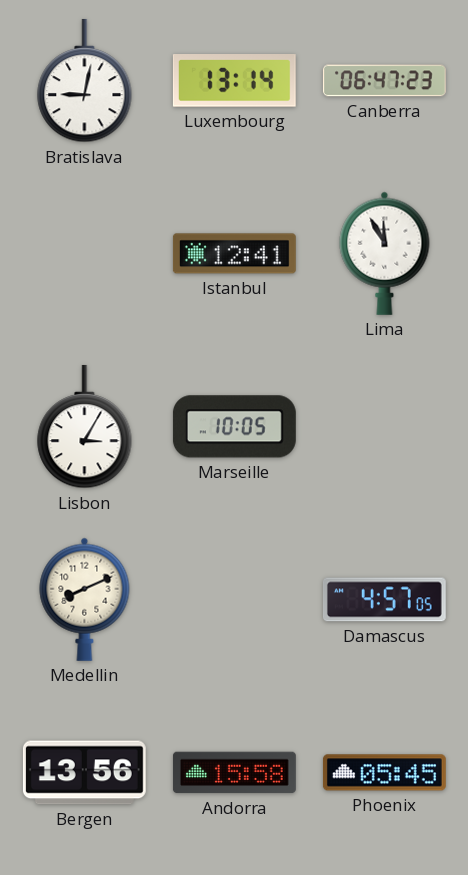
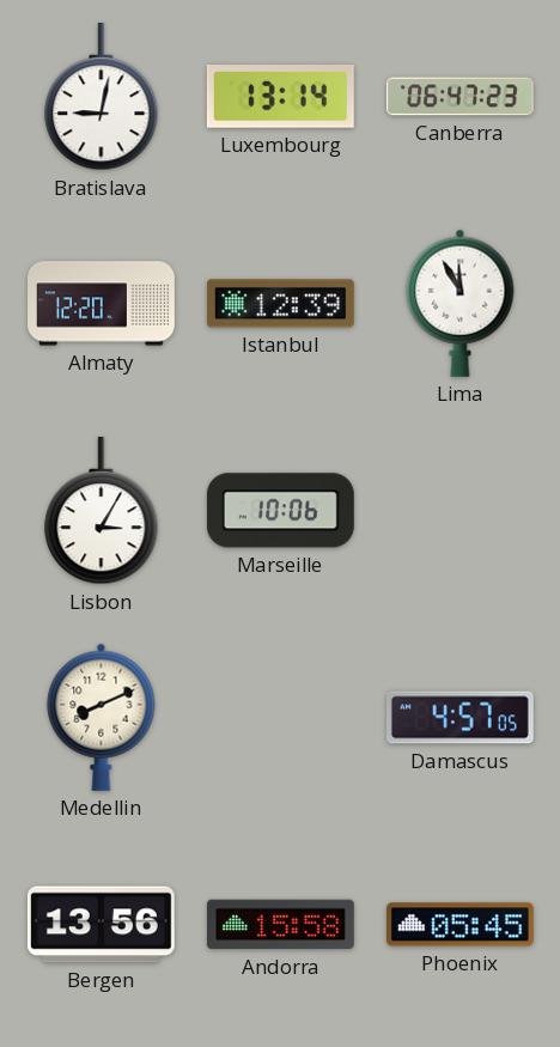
Almaty: none -> 12:20
Istanbul: 12:41 -> 12:39
Marseille: 10:05 -> 10:06
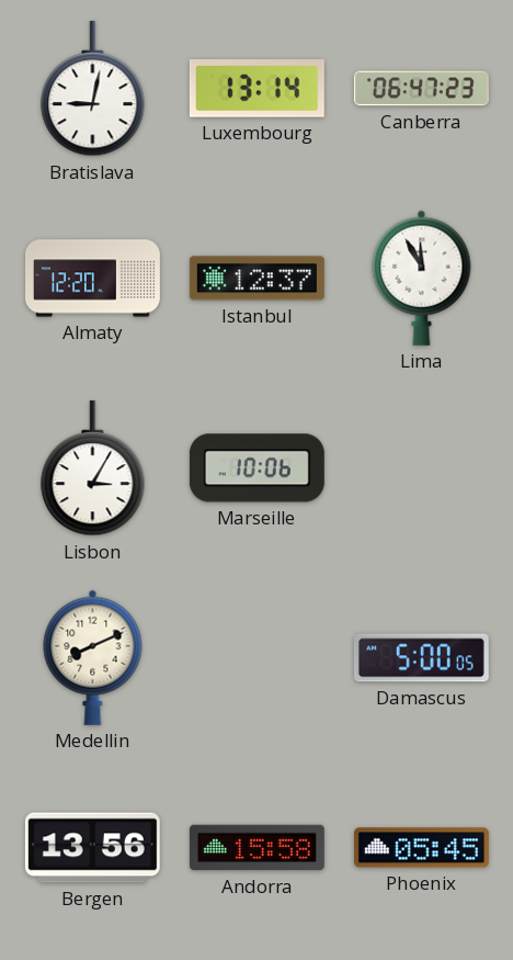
Istanbul: 12:39 -> 12:37
Damascus: 4:57 -> 5:00
